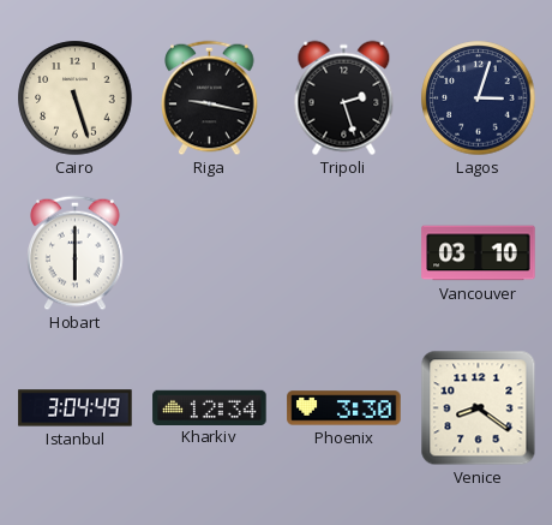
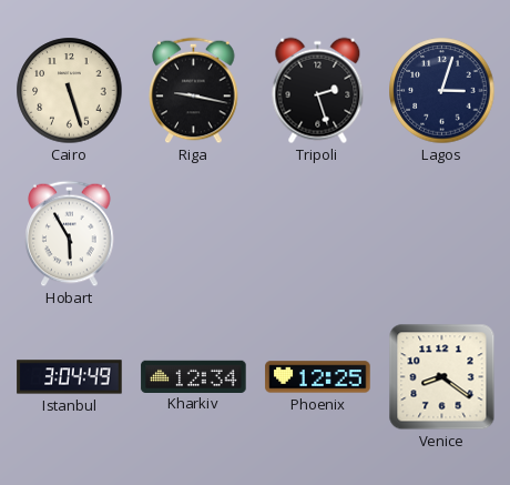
Hobart: 6:00 -> 5:55
Vancouver: 03:10 -> none
Phoenix: 3:30 -> 12:25
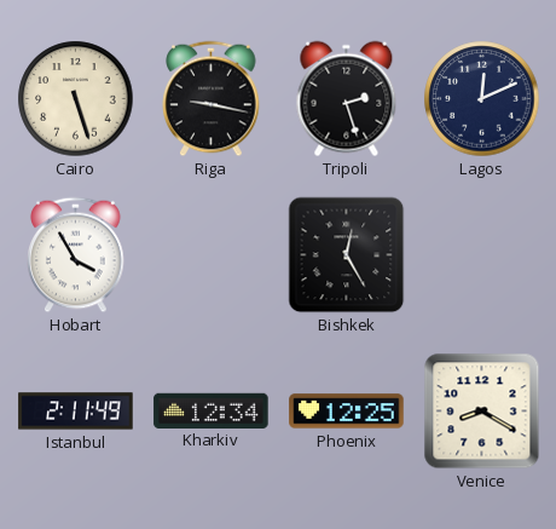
Lagos: 3:03 -> 12:11
Hobart: 5:55 -> 3:55
Bishkek: none -> 12:25
Istanbul: 3:04 -> 2:11
Venice: 8:21 -> 8:20
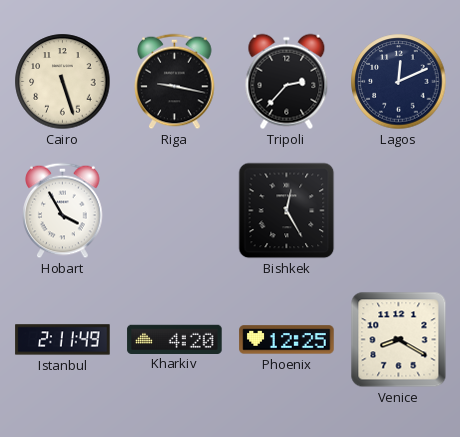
Tripoli: 2:27 -> 2:37
Kharkiv: 12:34 -> 4:20
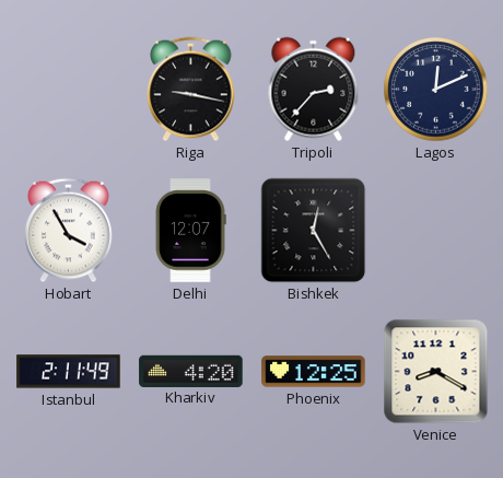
Cairo: 5:27 -> none
Delhi: none -> 12:07
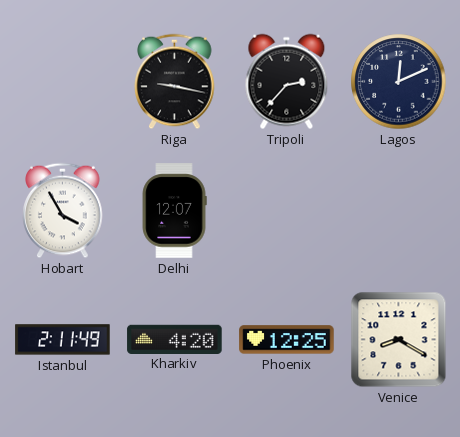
Bishkek: 12:25 -> none
